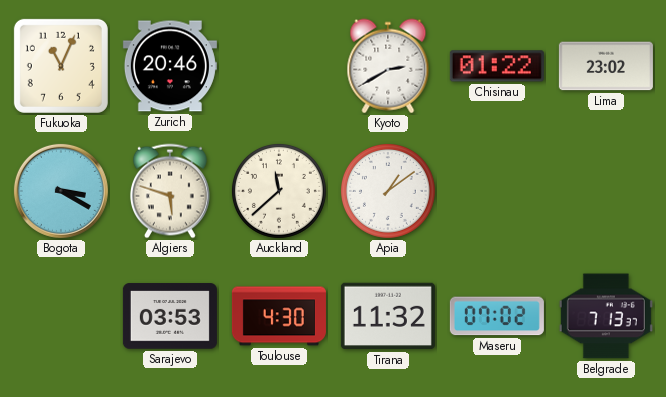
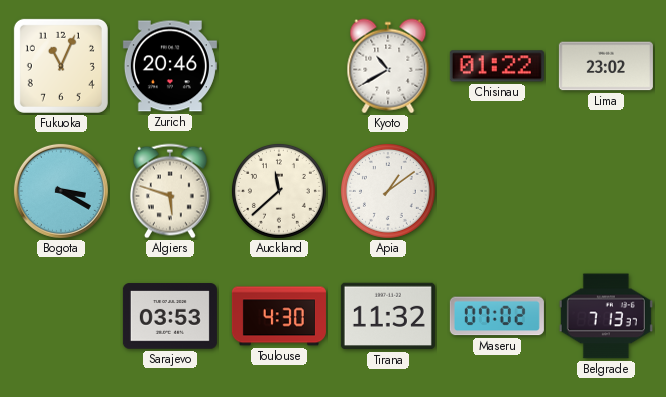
Kyoto: 2:40 -> 10:40
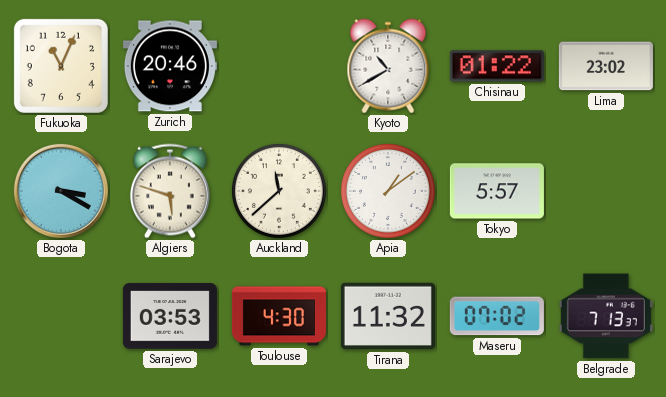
Tokyo: none -> 5:57
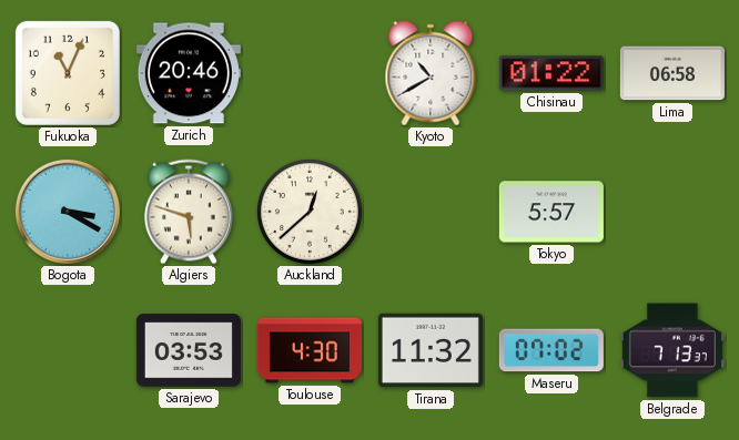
Lima: 23:02 -> 06:58
Auckland: 11:38 -> 12:38
Apia: 1:09 -> none
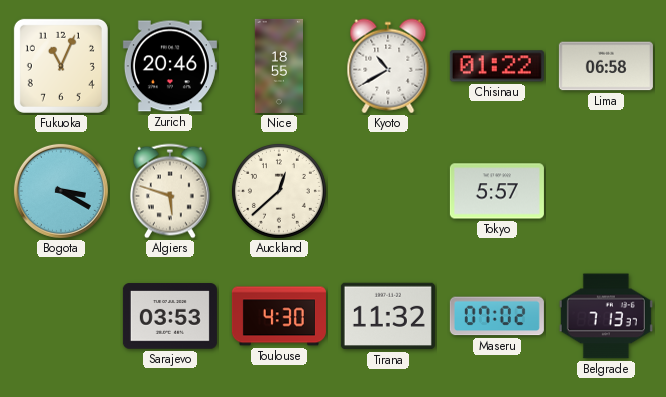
Nice: none -> 18:55
